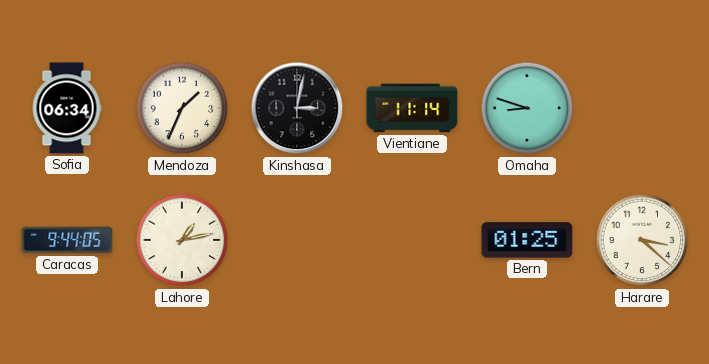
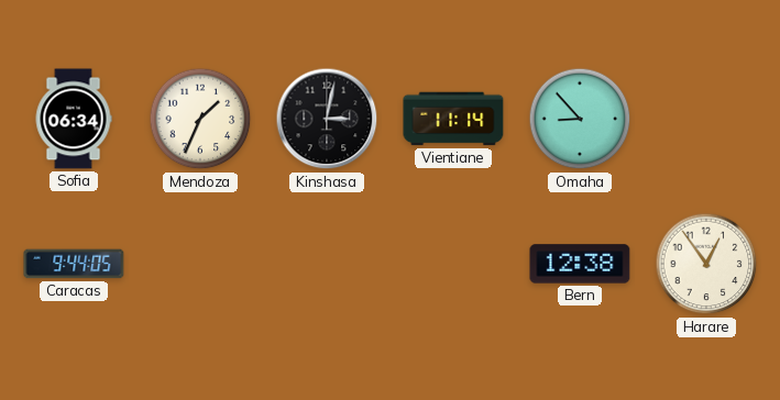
Omaha: 8:48 -> 8:53
Lahore: 1:13 -> none
Bern: 01:25 -> 12:38
Harare: 3:22 -> 12:54
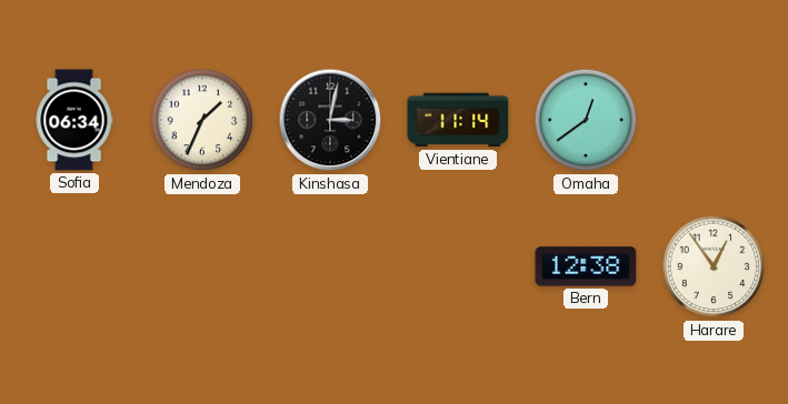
Omaha: 8:53 -> 12:39
Caracas: 9:44 -> none
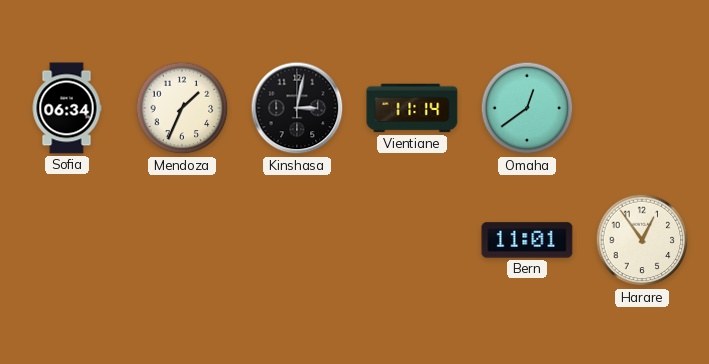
Bern: 12:38 -> 11:01
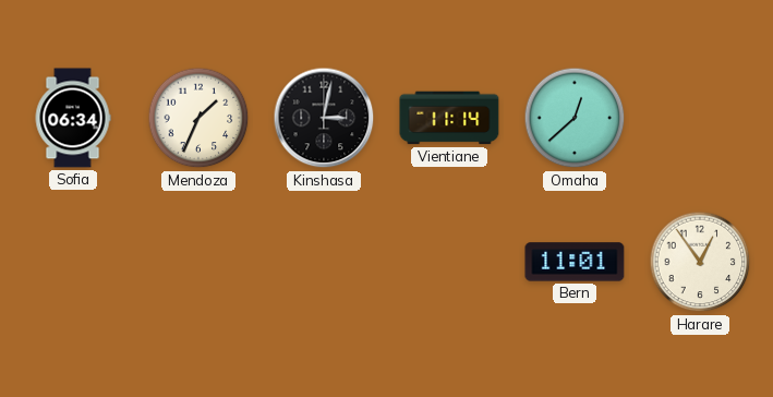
Omaha: 12:39 -> 12:38
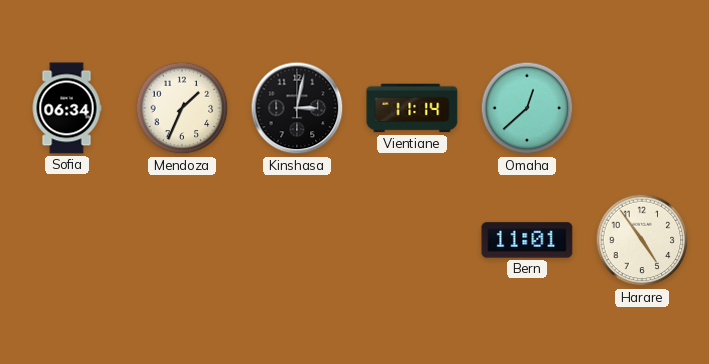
Harare: 12:54 -> 4:54
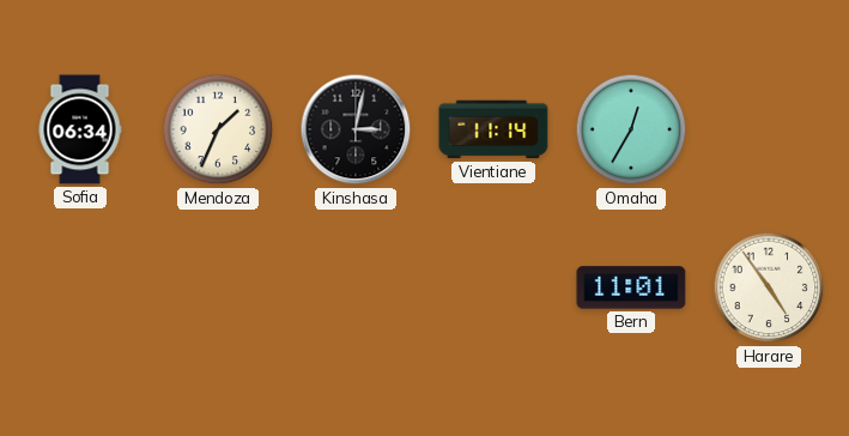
Omaha: 12:38 -> 12:35
